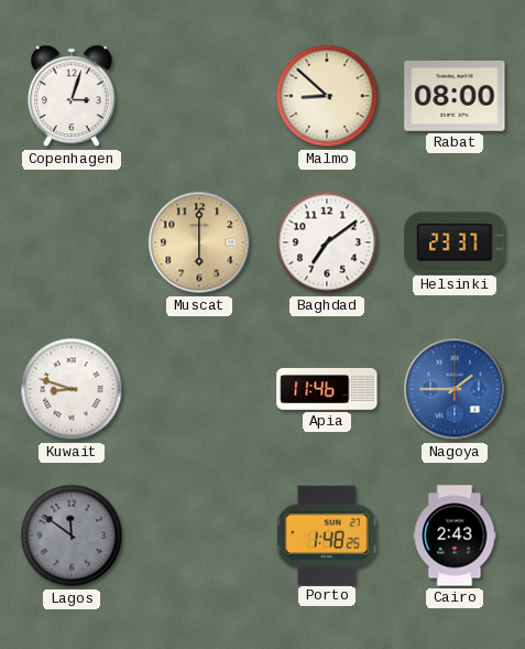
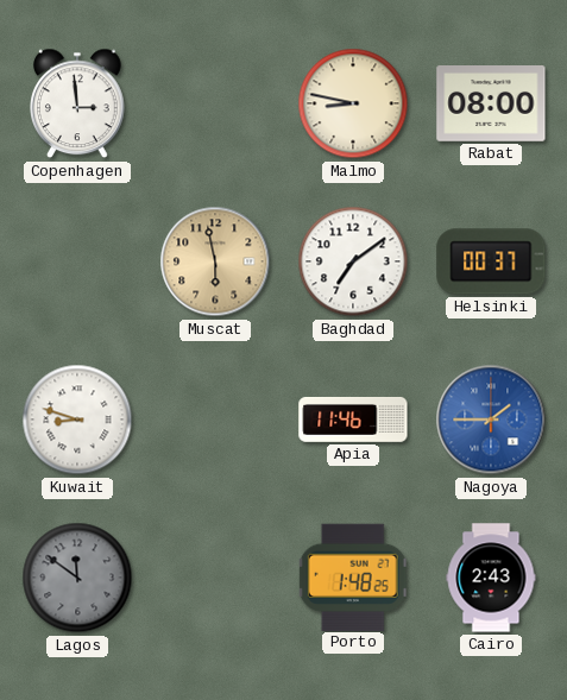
Copenhagen: 3:03 -> 2:59
Malmo: 8:52 -> 8:47
Muscat: 6:00 -> 5:58
Helsinki: 23:37 -> 00:37
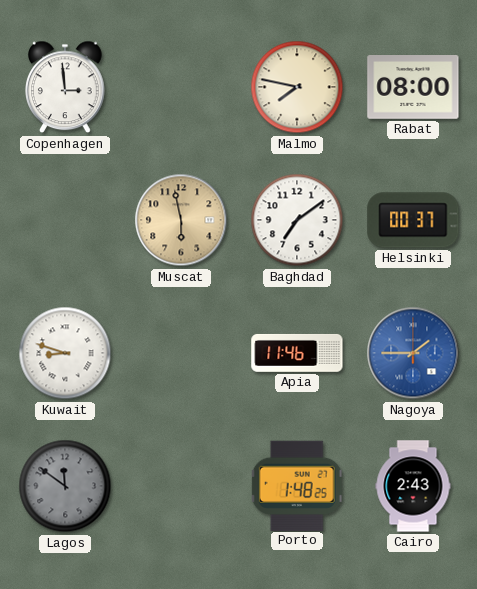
Malmo: 8:47 -> 7:47
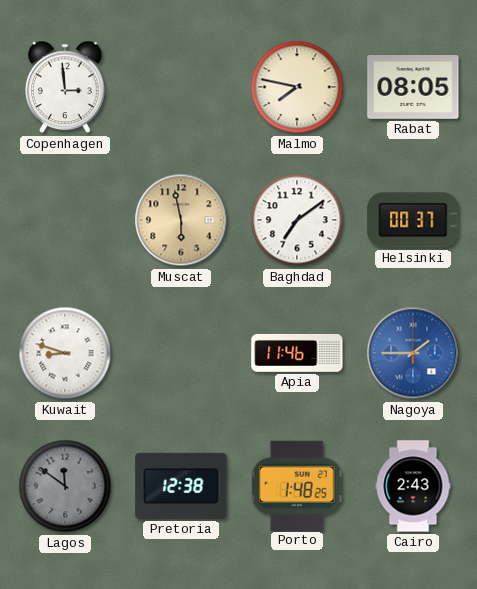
Rabat: 08:00 -> 08:05
Pretoria: none -> 12:38
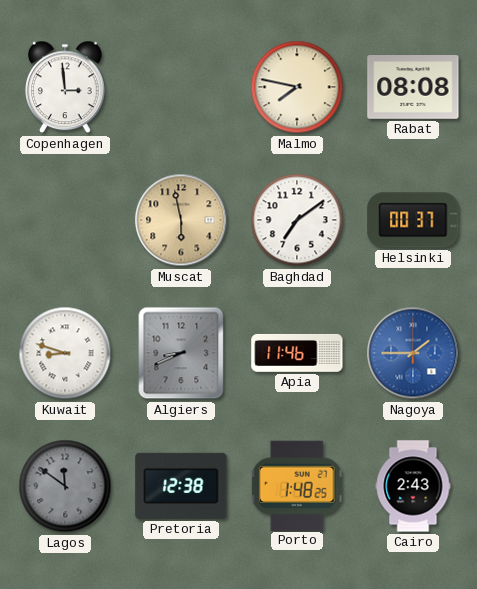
Rabat: 08:05 -> 08:08
Algiers: none -> 8:41
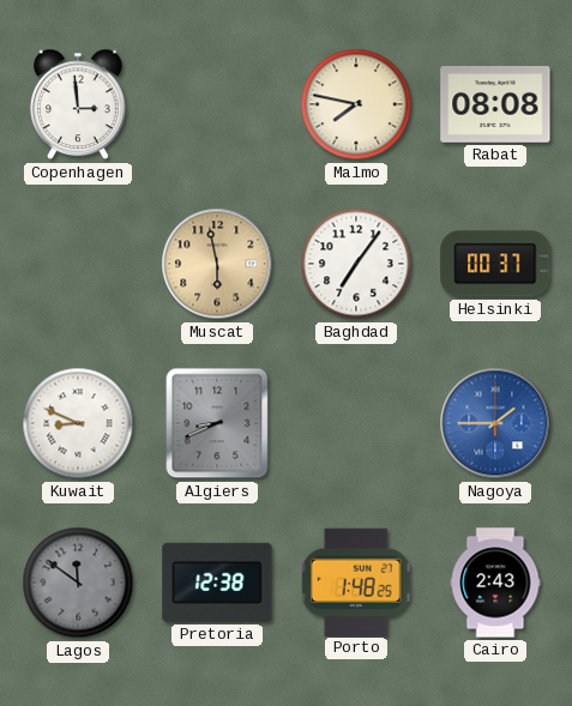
Baghdad: 7:09 -> 7:06
Kuwait: 8:48 -> 8:49
Apia: 11:46 -> none
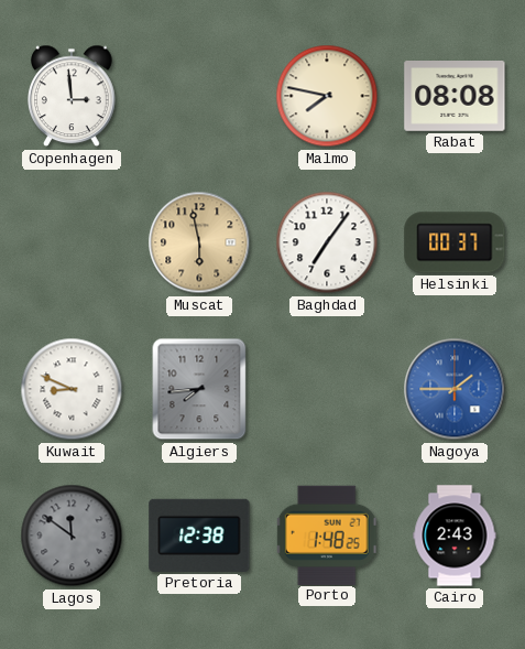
Algiers: 8:41 -> 7:44
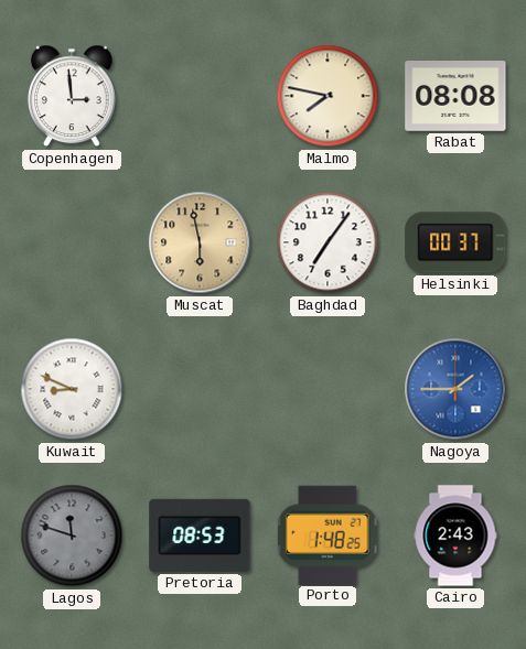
Algiers: 7:44 -> none
Lagos: 11:51 -> 11:48
Pretoria: 12:38 -> 08:53
